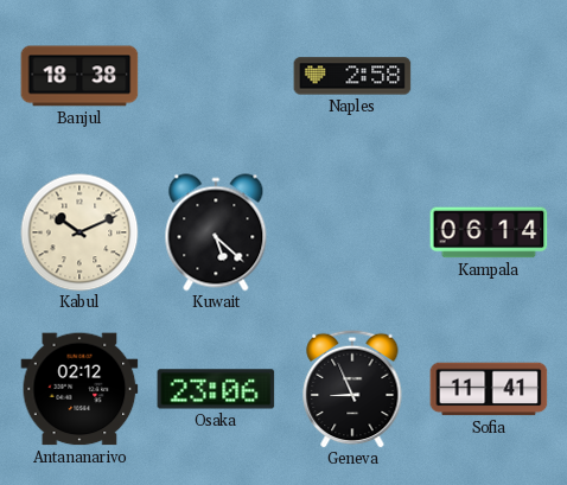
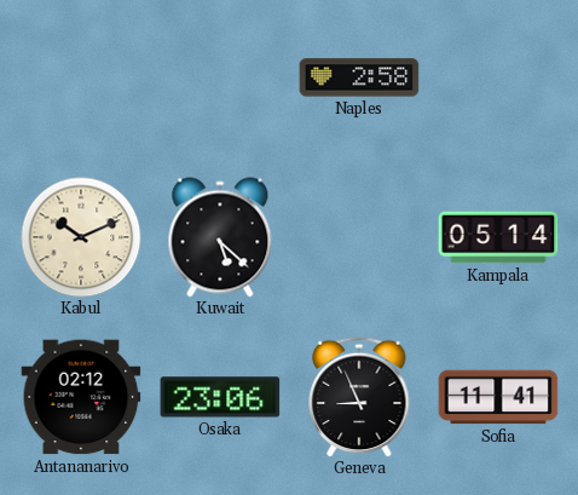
Banjul: 18:38 -> none
Kampala: 06:14 -> 05:14
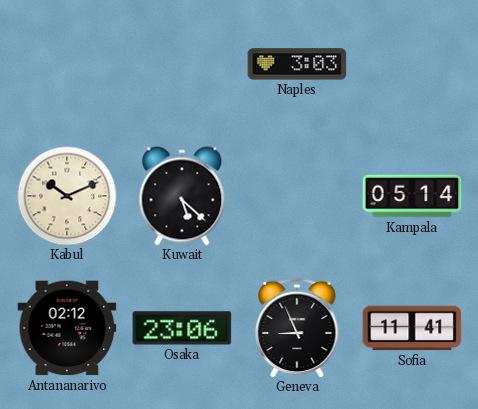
Naples: 2:58 -> 3:03
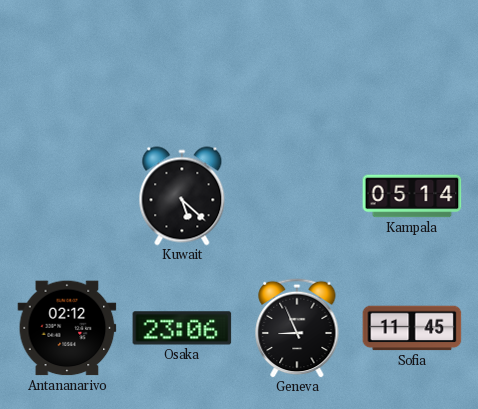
Naples: 3:03 -> none
Kabul: 10:11 -> none
Sofia: 11:41 -> 11:45
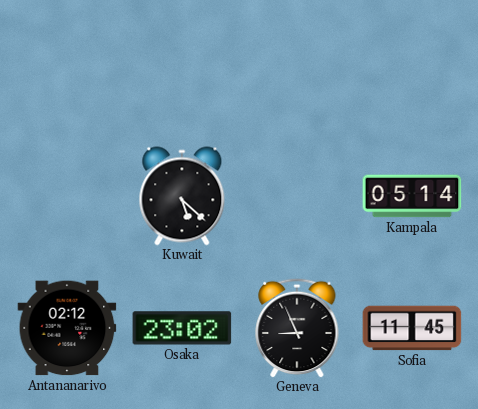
Osaka: 23:06 -> 23:02
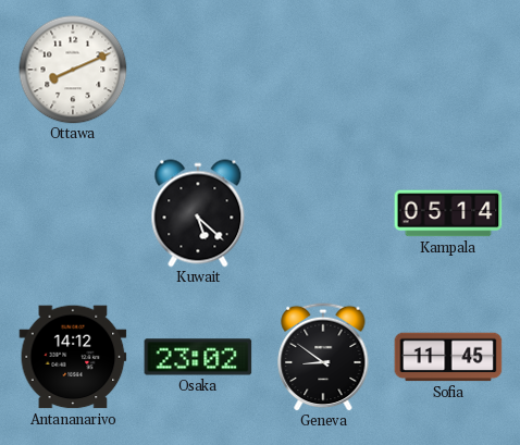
Ottawa: none -> 8:11
Antananarivo: 02:12 -> 14:12
Geneva: 8:56 -> 8:51
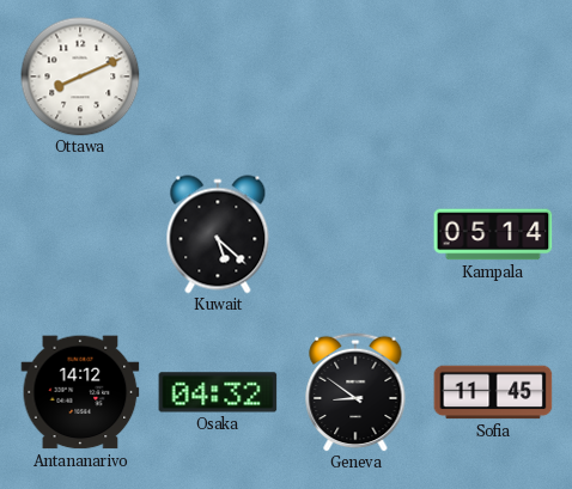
Osaka: 23:02 -> 04:32
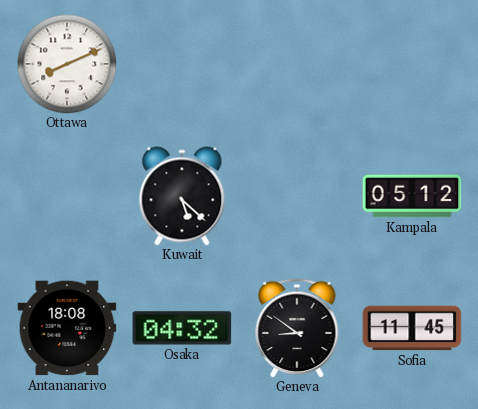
Kampala: 05:14 -> 05:12
Antananarivo: 14:12 -> 18:08
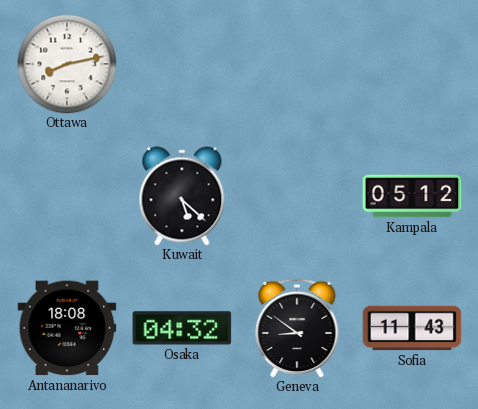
Ottawa: 8:11 -> 8:13
Sofia: 11:45 -> 11:43
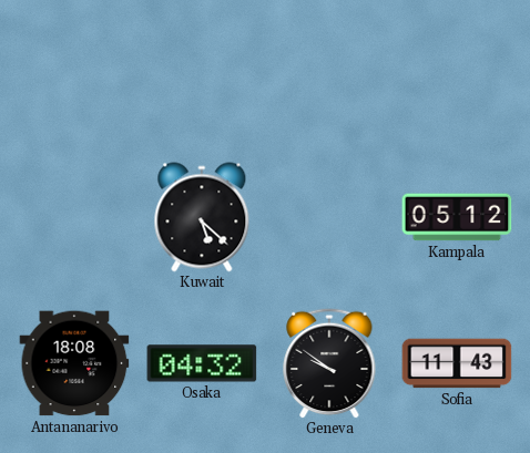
Ottawa: 8:13 -> none
Geneva: 8:51 -> 9:51
